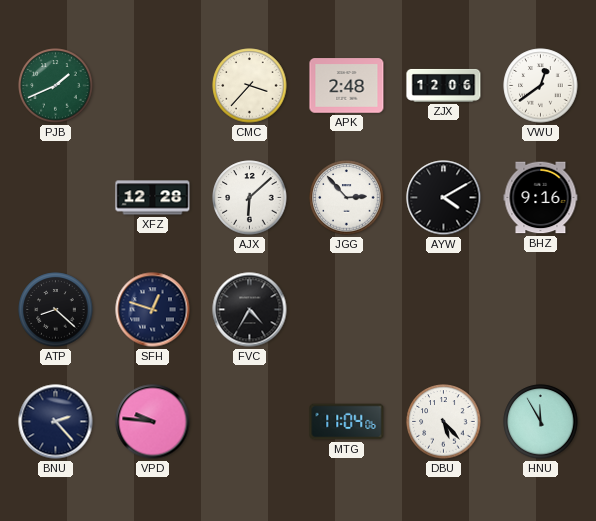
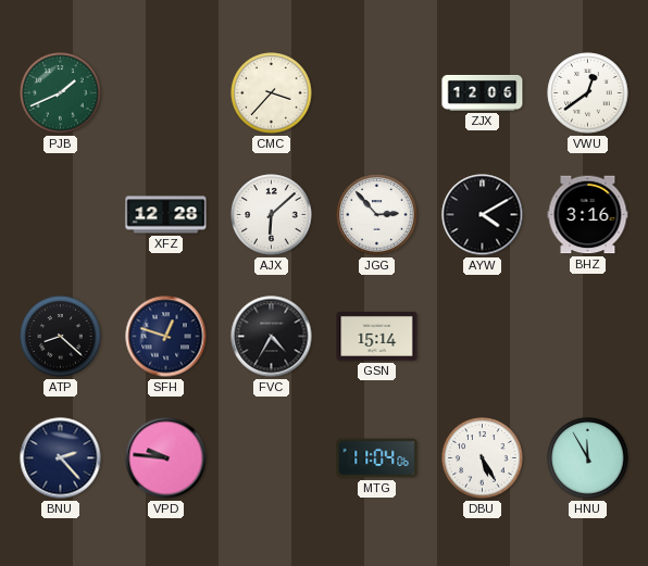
APK: 2:48 -> none
BHZ: 9:16 -> 3:16
GSN: none -> 15:14
DBU: 5:23 -> 5:25
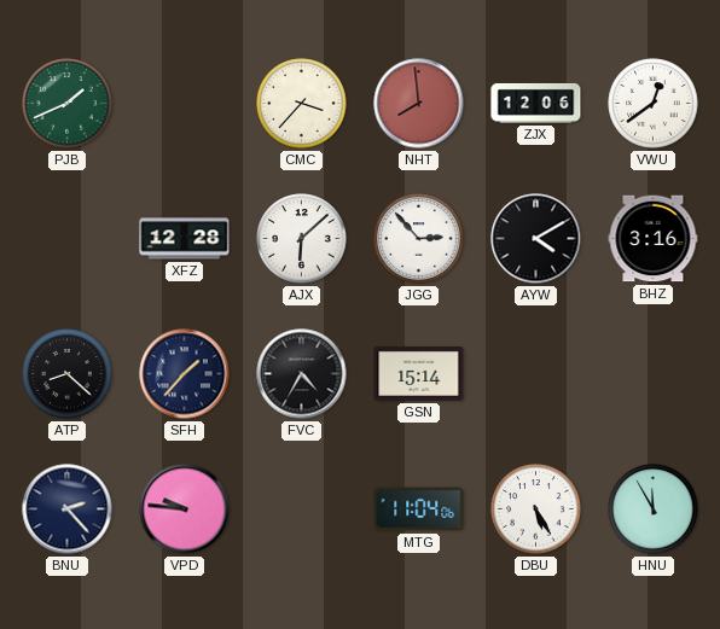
NHT: none -> 7:59
SFH: 12:48 -> 1:37
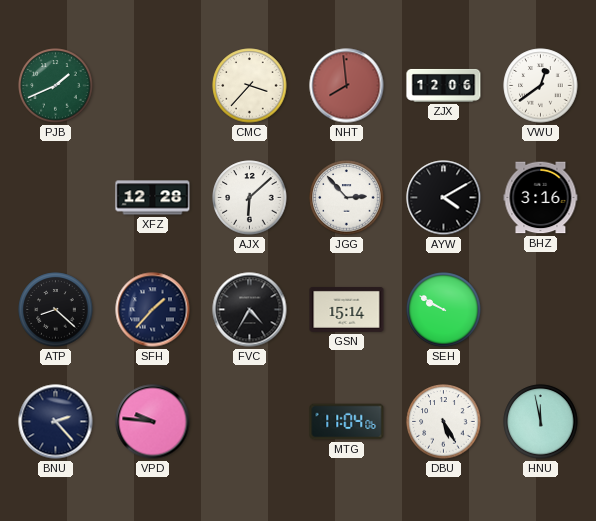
SEH: none -> 9:50
HNU: 11:55 -> 11:58
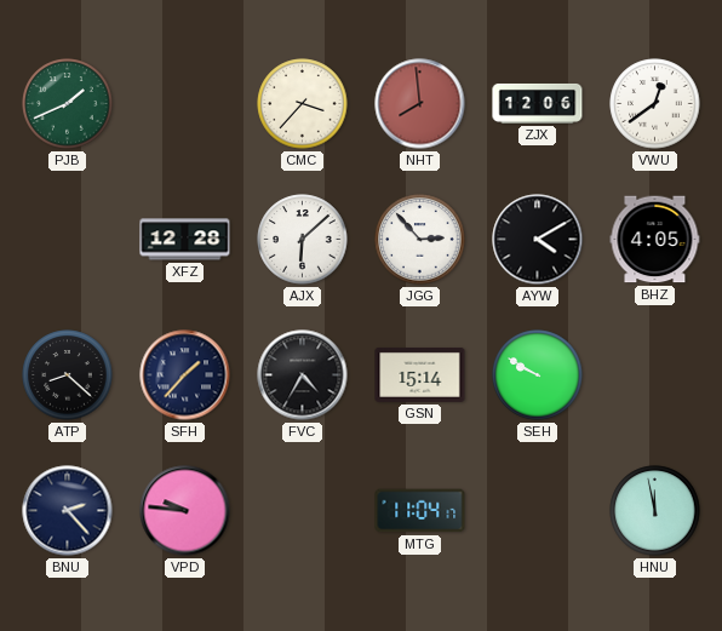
BHZ: 3:16 -> 4:05
MTG: 11:04:06 -> 11:04:17
DBU: 5:25 -> none
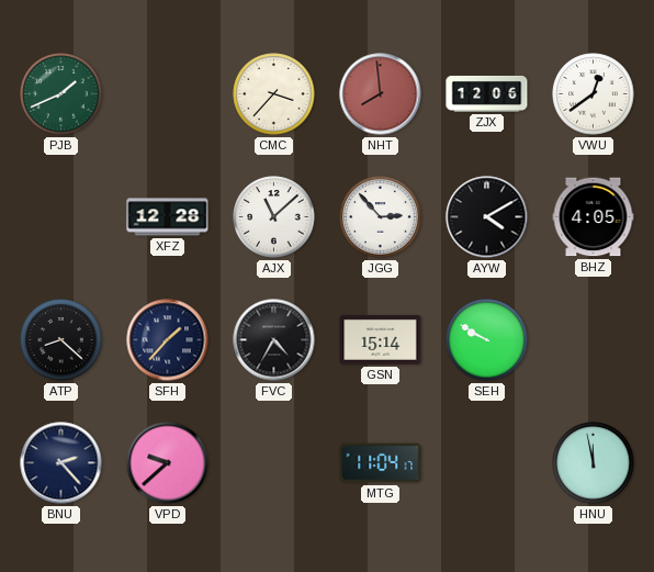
AJX: 6:08 -> 11:08
VPD: 9:46 -> 9:38
